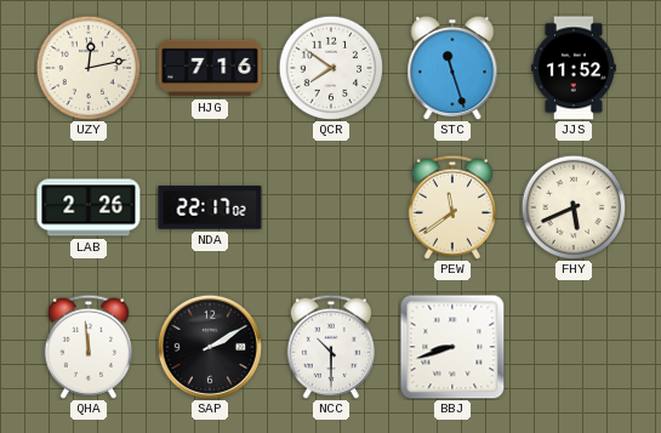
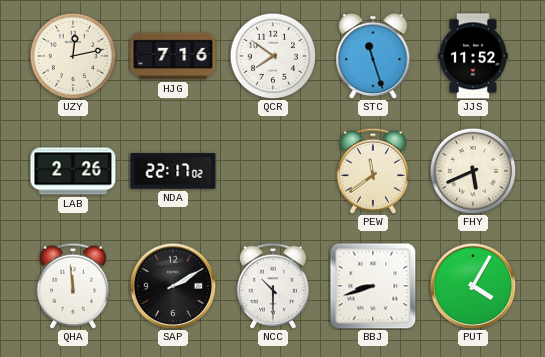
PUT: none -> 4:05
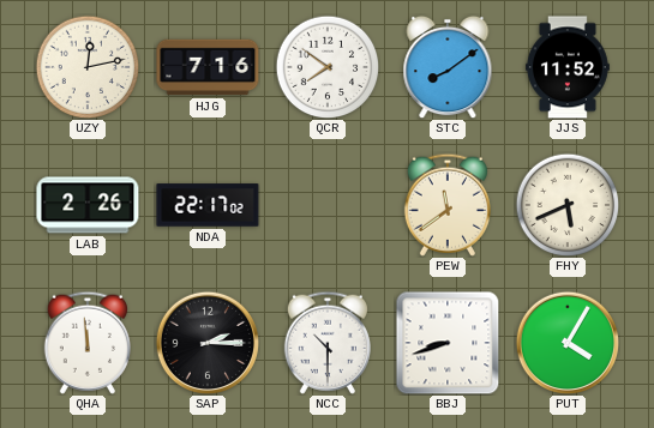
STC: 11:27 -> 8:09
SAP: 2:10 -> 2:15
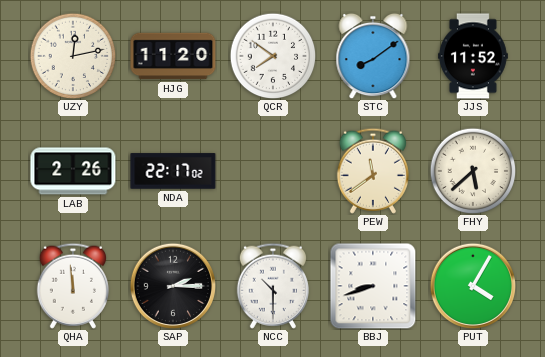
HJG: 7:16 -> 11:20
FHY: 5:41 -> 5:38
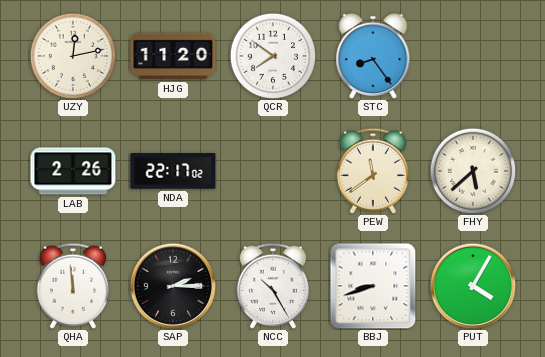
STC: 8:09 -> 8:24
JJS: 11:52 -> none
NCC: 10:30 -> 10:25
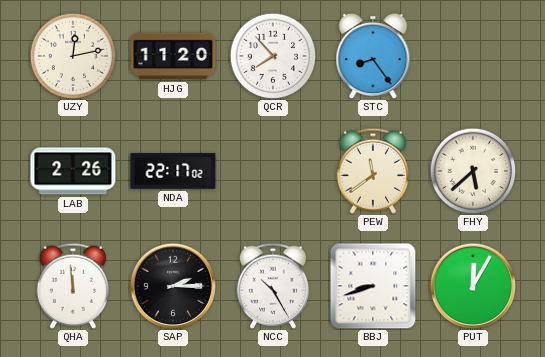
QCR: 7:51 -> 7:53
PUT: 4:05 -> 12:05
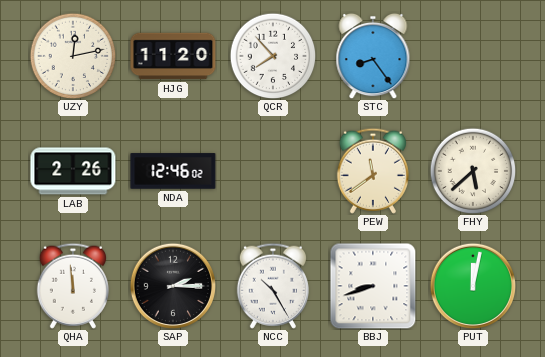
NDA: 22:17 -> 12:46
PUT: 12:05 -> 12:02
